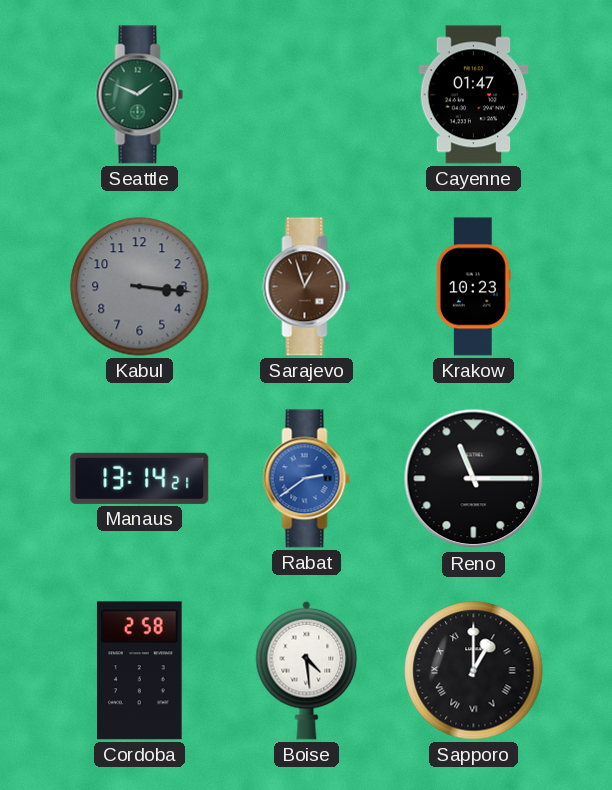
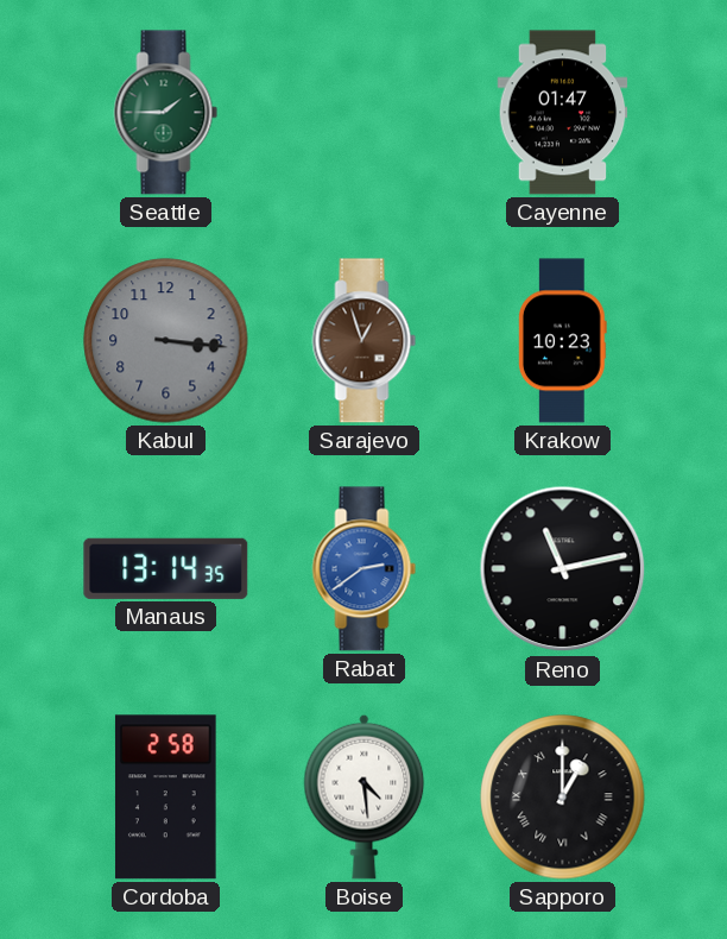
Seattle: 1:49 -> 1:45
Manaus: 13:14:21 -> 13:14:35
Reno: 11:15 -> 11:13
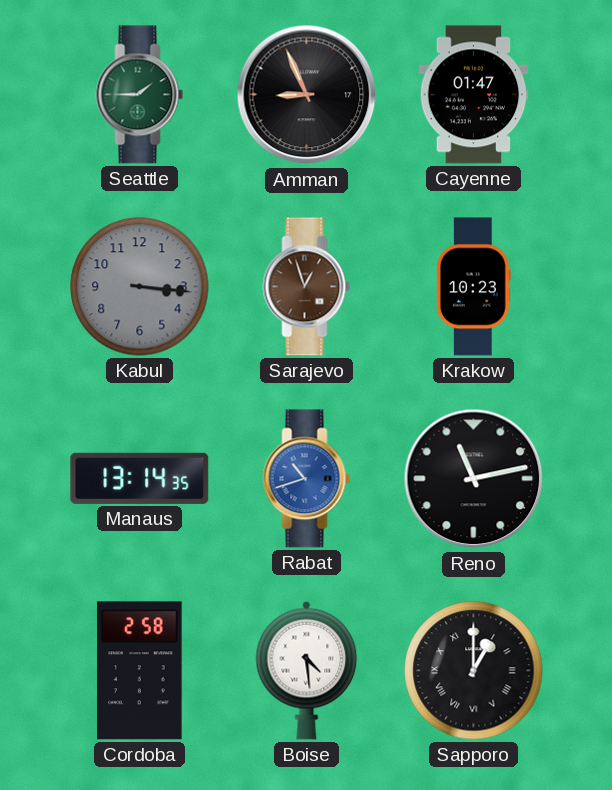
Amman: none -> 8:56
Rabat: 2:39 -> 10:42
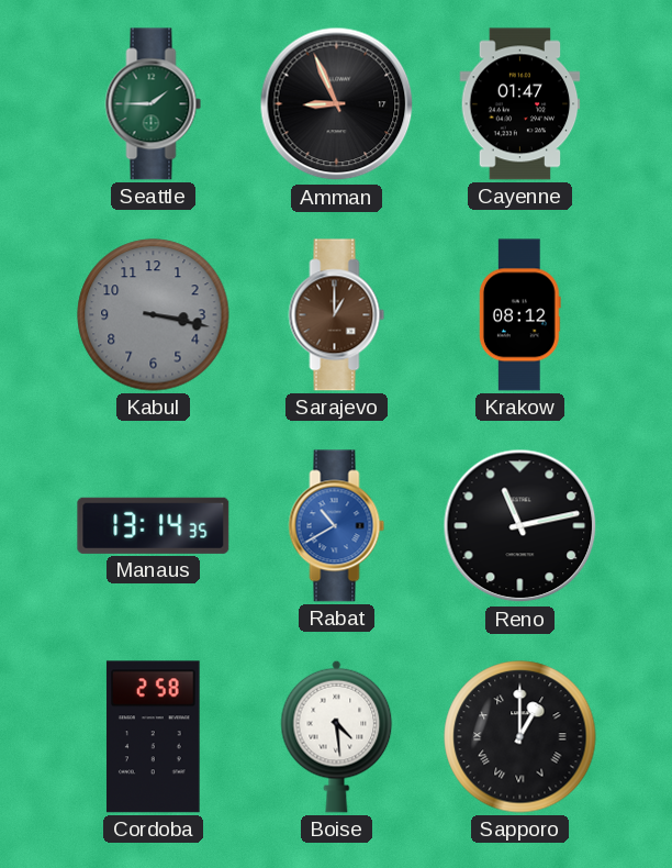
Kabul: 3:16 -> 3:17
Sarajevo: 12:57 -> 1:00
Krakow: 10:23 -> 08:12
Rabat: 10:42 -> 10:40
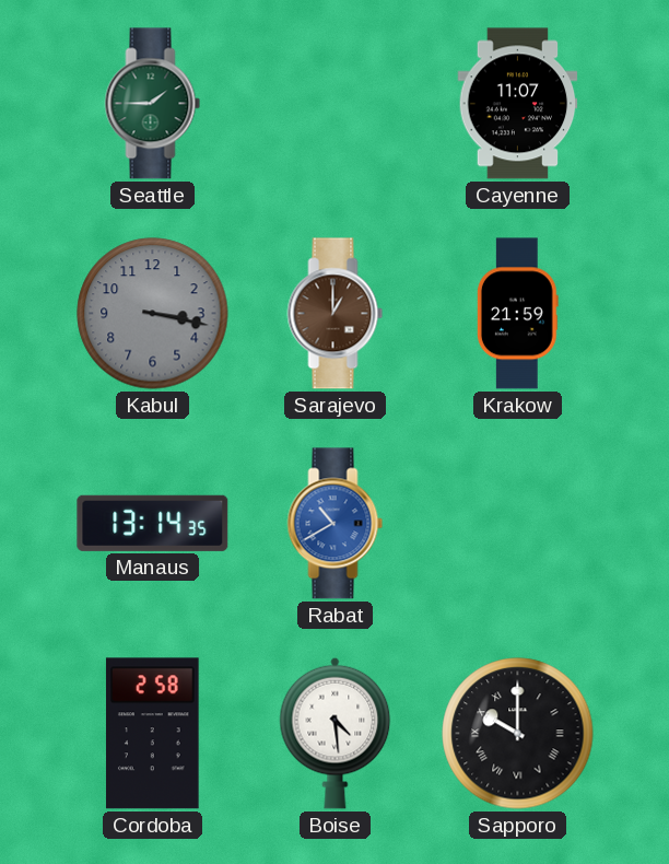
Amman: 8:56 -> none
Cayenne: 01:47 -> 11:07
Krakow: 08:12 -> 21:59
Reno: 11:13 -> none
Sapporo: 1:00 -> 10:00
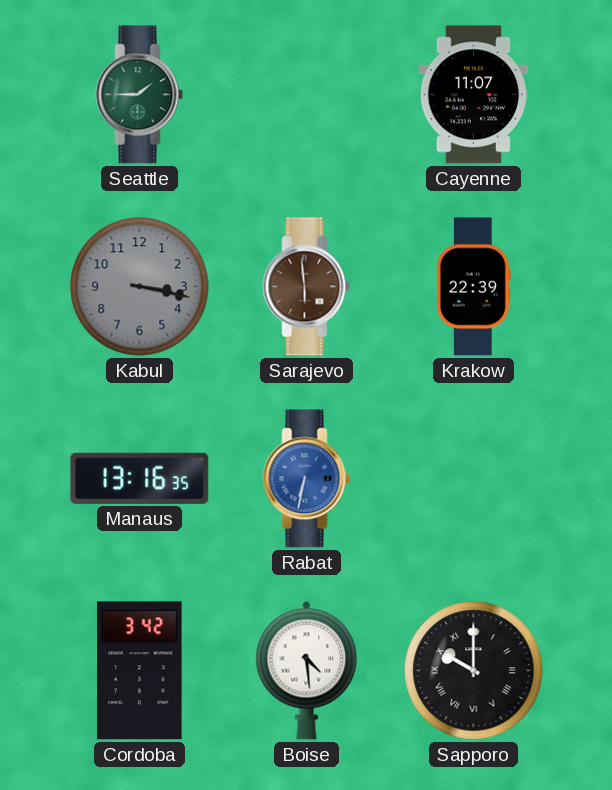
Sarajevo: 1:00 -> 5:59
Krakow: 21:59 -> 22:39
Manaus: 13:14 -> 13:16
Rabat: 10:40 -> 6:32
Cordoba: 2:58 -> 3:42
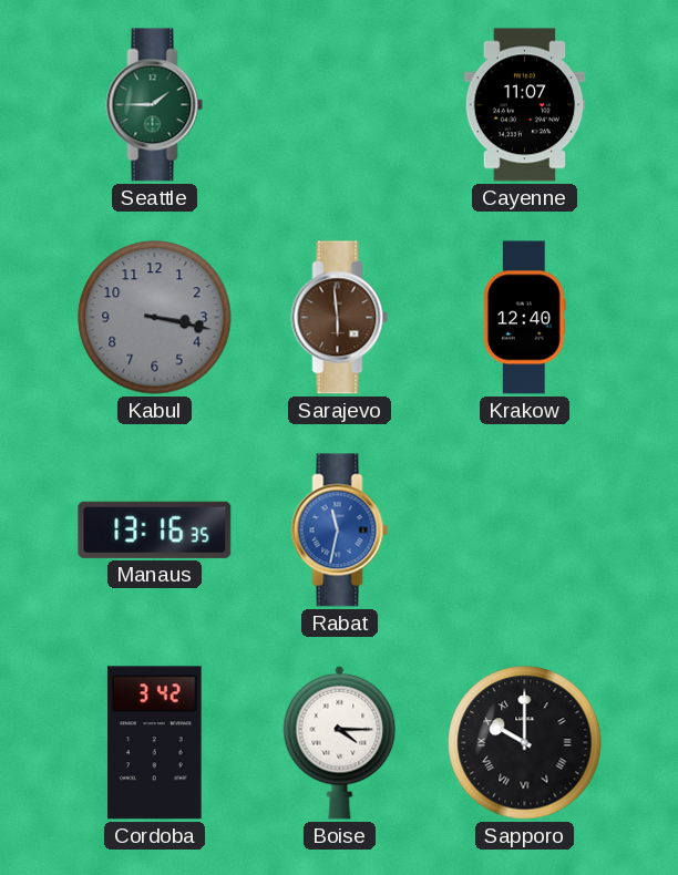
Krakow: 22:39 -> 12:40
Rabat: 6:32 -> 11:32
Boise: 4:29 -> 4:15
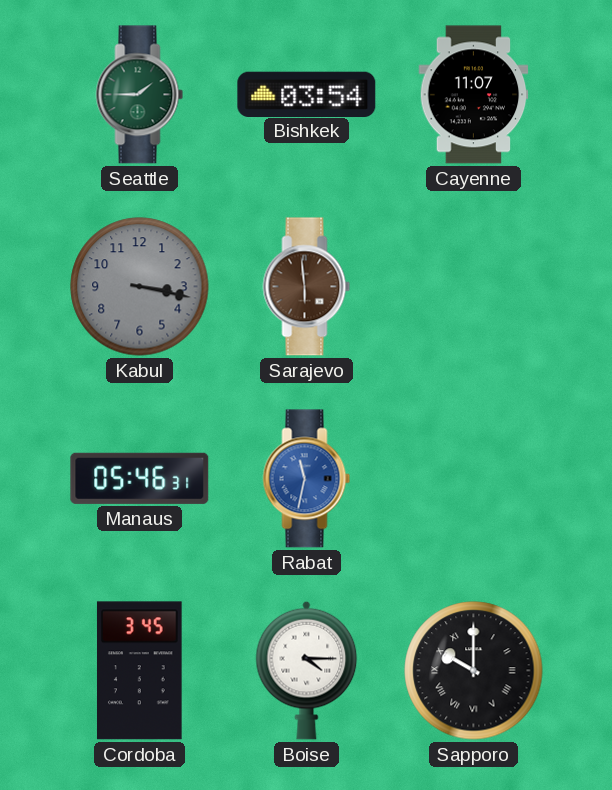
Bishkek: none -> 03:54
Krakow: 12:40 -> none
Manaus: 13:16 -> 05:46
Cordoba: 3:42 -> 3:45
